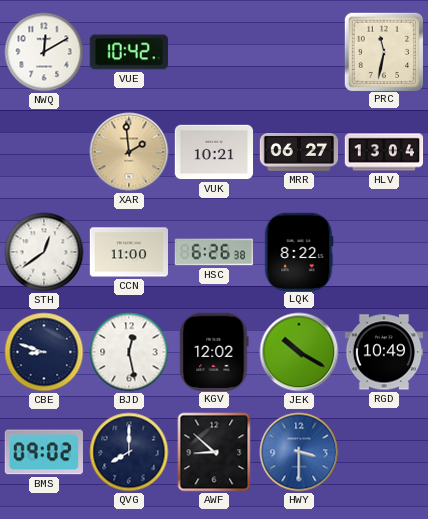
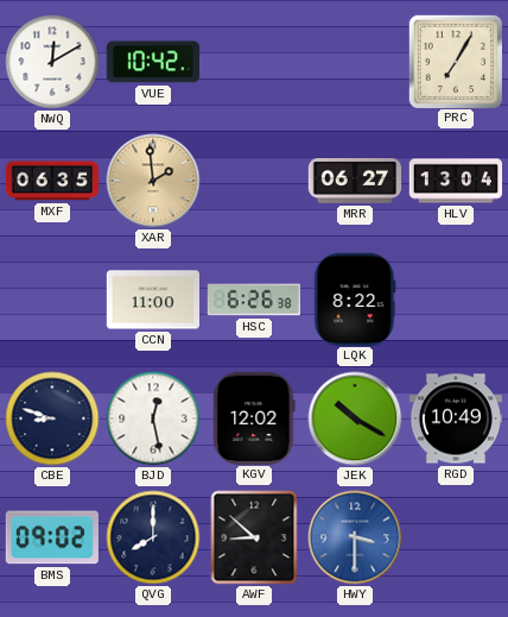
PRC: 11:32 -> 7:05
MXF: none -> 06:35
VUK: 10:21 -> none
STH: 12:39 -> none
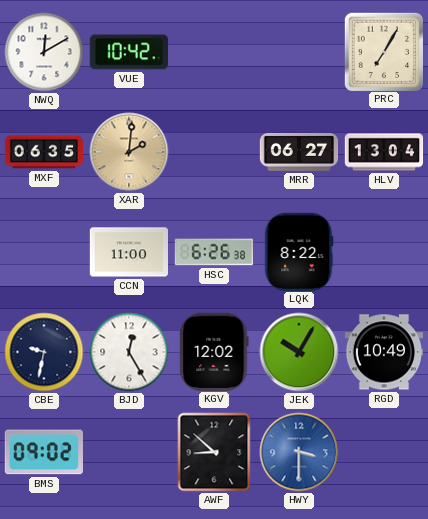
XAR: 1:59 -> 2:01
CBE: 8:48 -> 9:32
BJD: 12:28 -> 12:25
JEK: 10:20 -> 10:05
QVG: 8:00 -> none
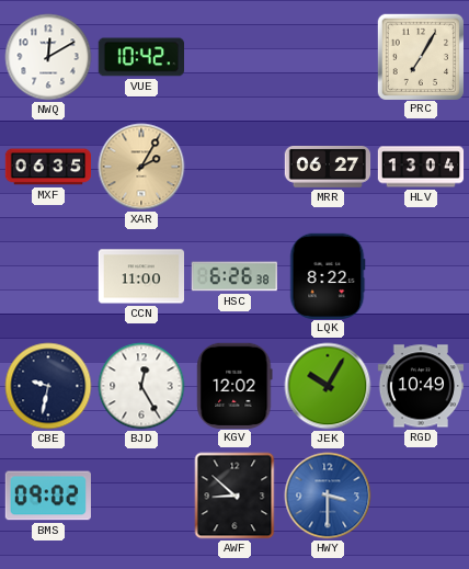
XAR: 2:01 -> 2:05
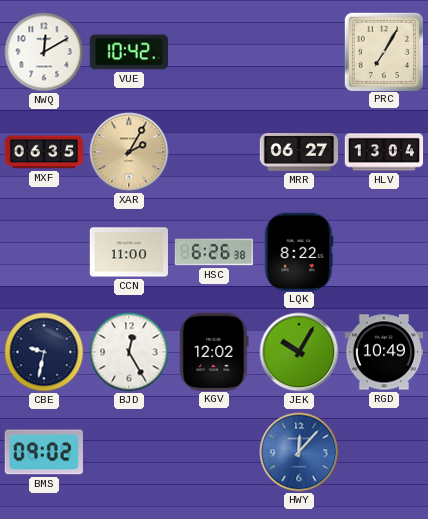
AWF: 8:52 -> none
HWY: 3:30 -> 12:07
